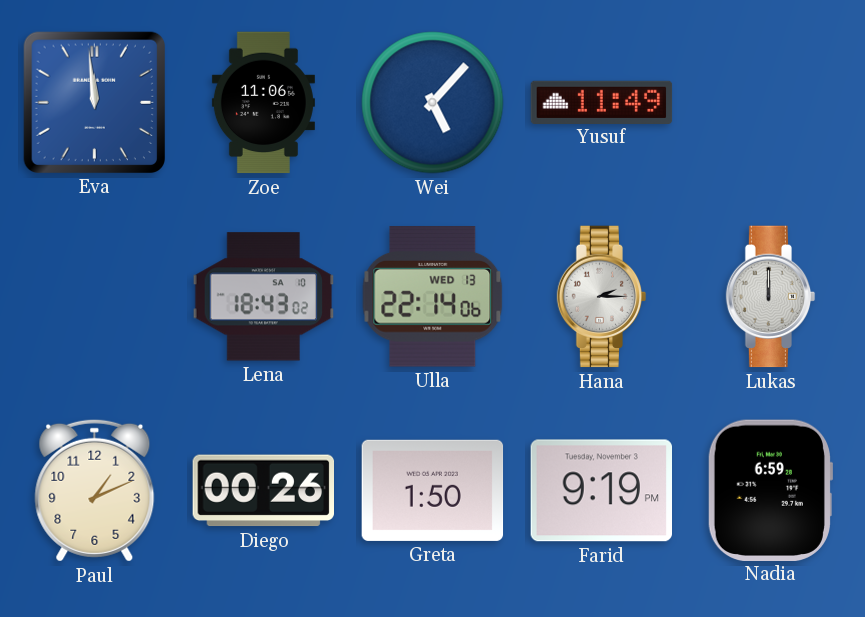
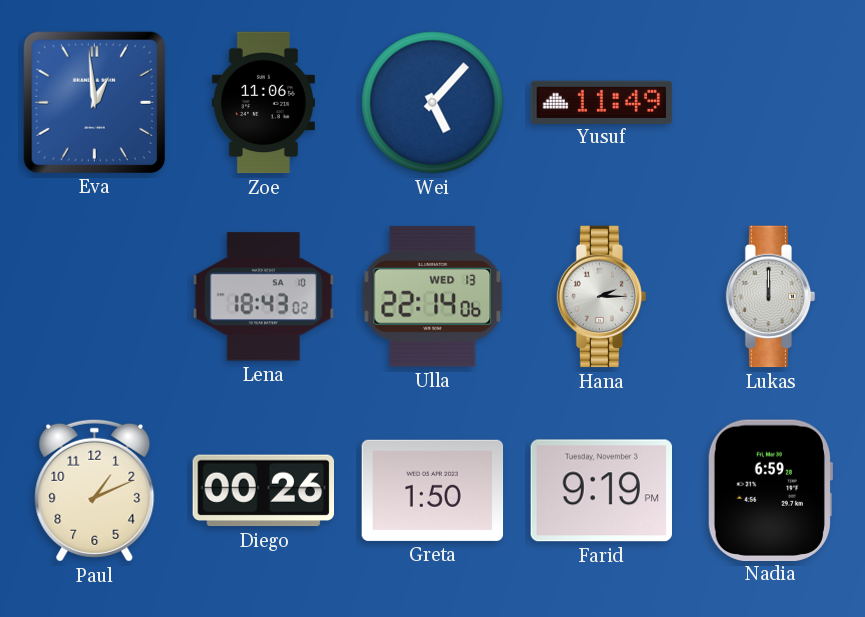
Eva: 11:59 -> 12:59
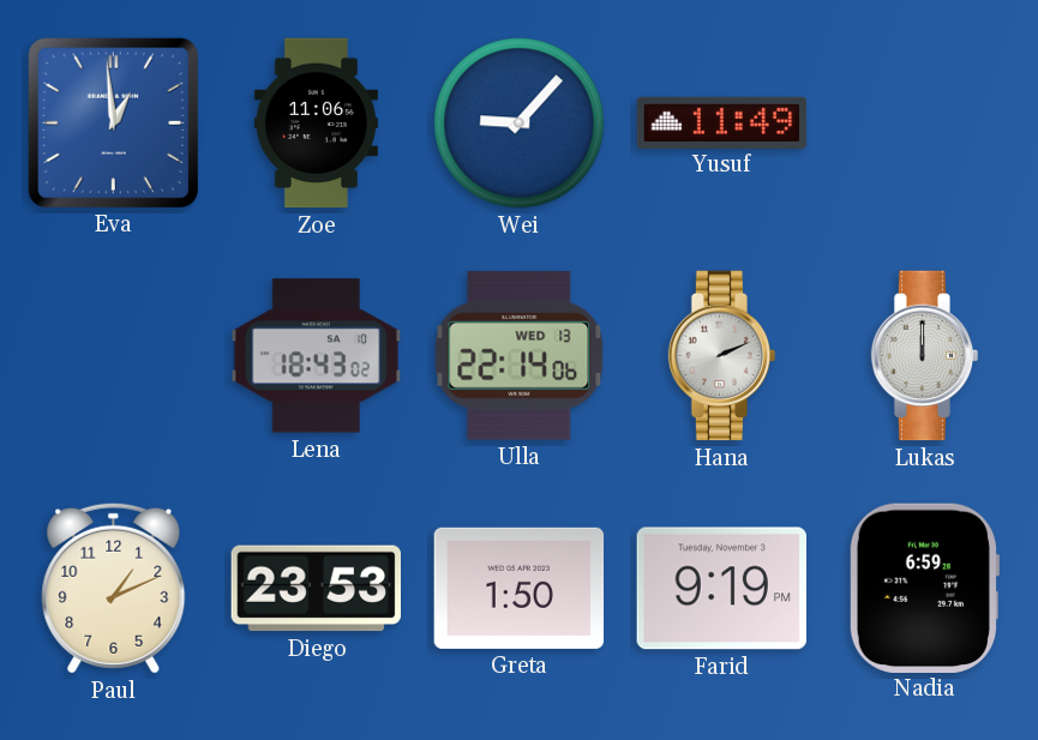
Wei: 5:07 -> 9:07
Hana: 2:15 -> 2:11
Diego: 00:26 -> 23:53
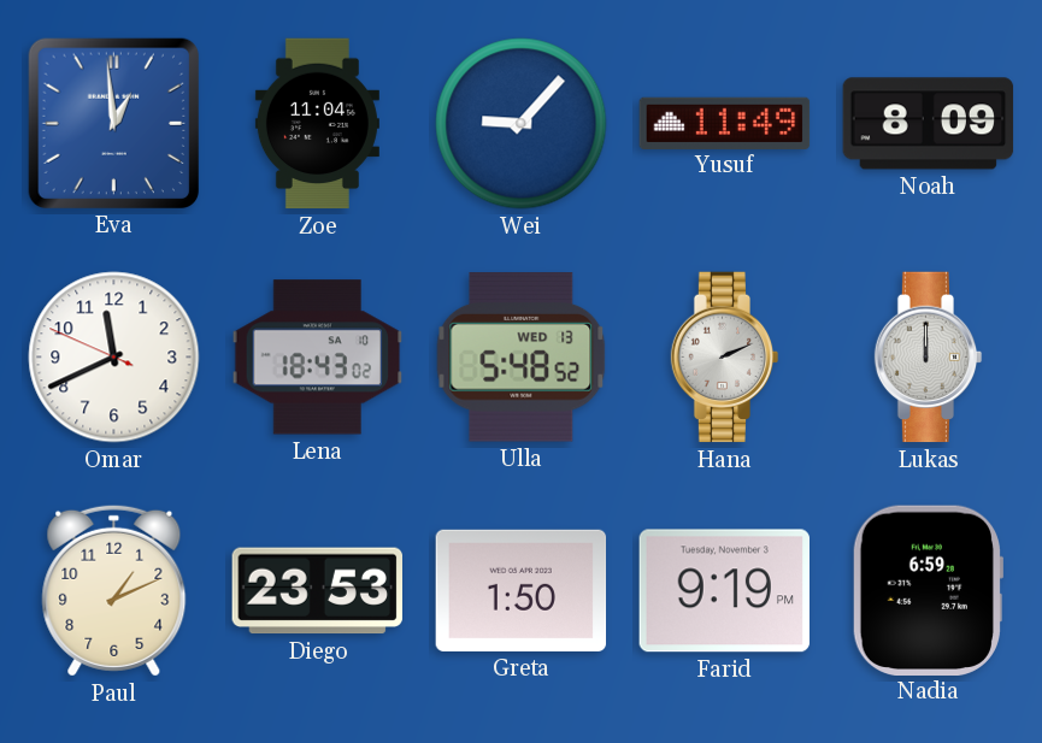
Zoe: 11:06 -> 11:04
Noah: none -> 8:09
Omar: none -> 11:40
Ulla: 22:14 -> 5:48
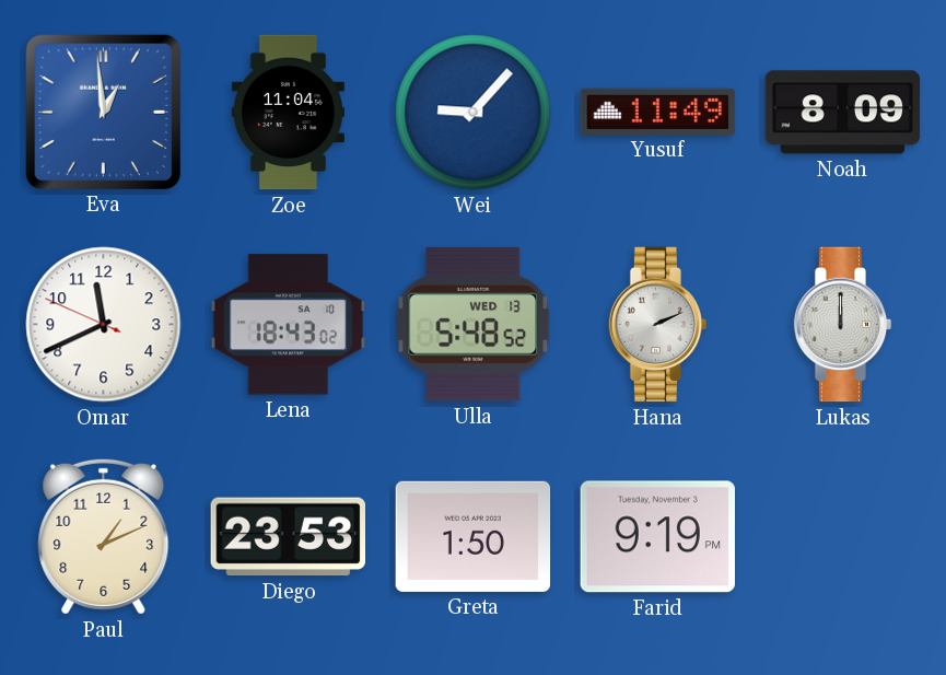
Nadia: 6:59 -> none
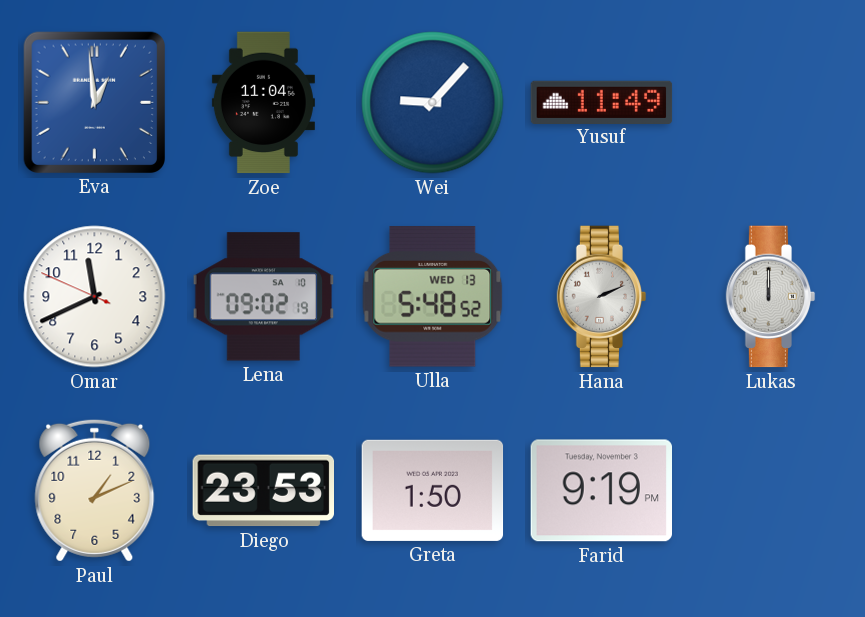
Noah: 8:09 -> none
Lena: 18:43 -> 09:02
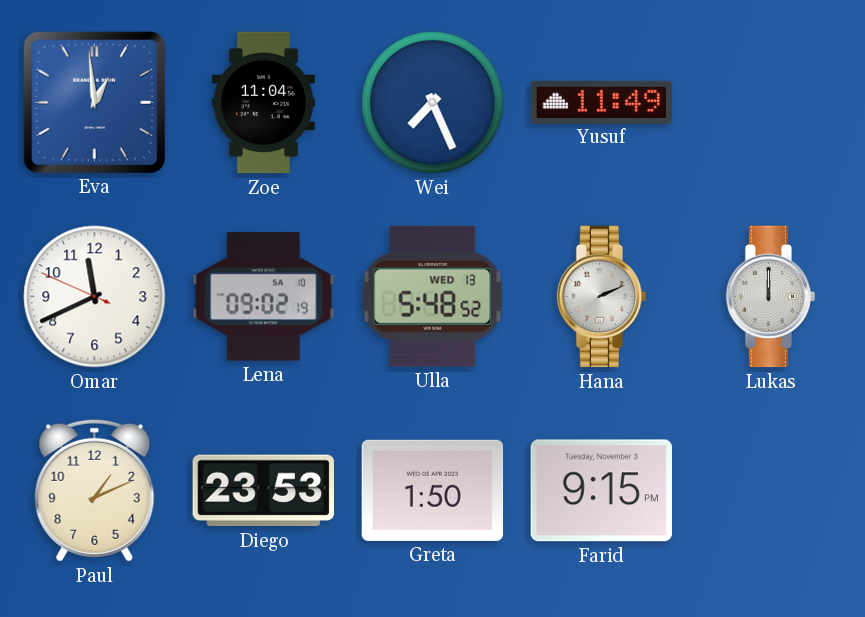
Wei: 9:07 -> 7:26
Farid: 9:19 -> 9:15
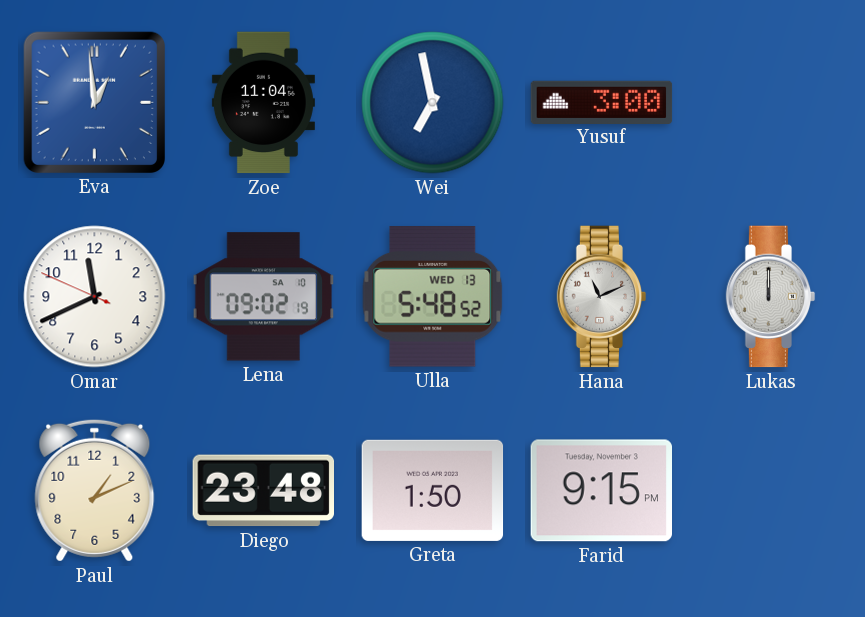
Wei: 7:26 -> 6:58
Yusuf: 11:49 -> 3:00
Hana: 2:11 -> 11:11
Diego: 23:53 -> 23:48
